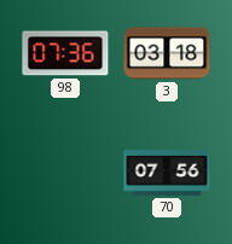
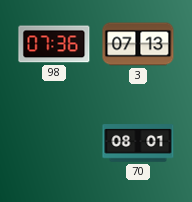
3: 03:18 -> 07:13
70: 07:56 -> 08:01
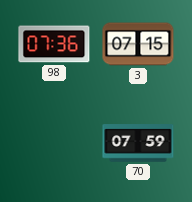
3: 07:13 -> 07:15
70: 08:01 -> 07:59
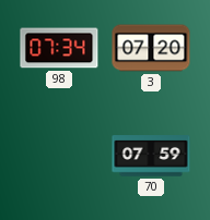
98: 07:36 -> 07:34
3: 07:15 -> 07:20
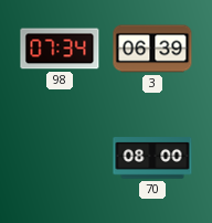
3: 07:20 -> 06:39
70: 07:59 -> 08:00
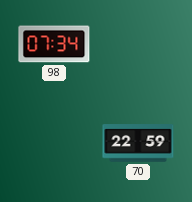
3: 06:39 -> none
70: 08:00 -> 22:59
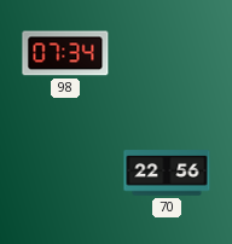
70: 22:59 -> 22:56
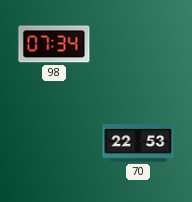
70: 22:56 -> 22:53
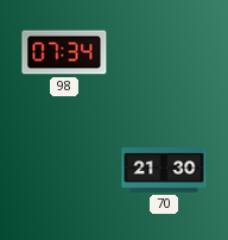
70: 22:53 -> 21:30
